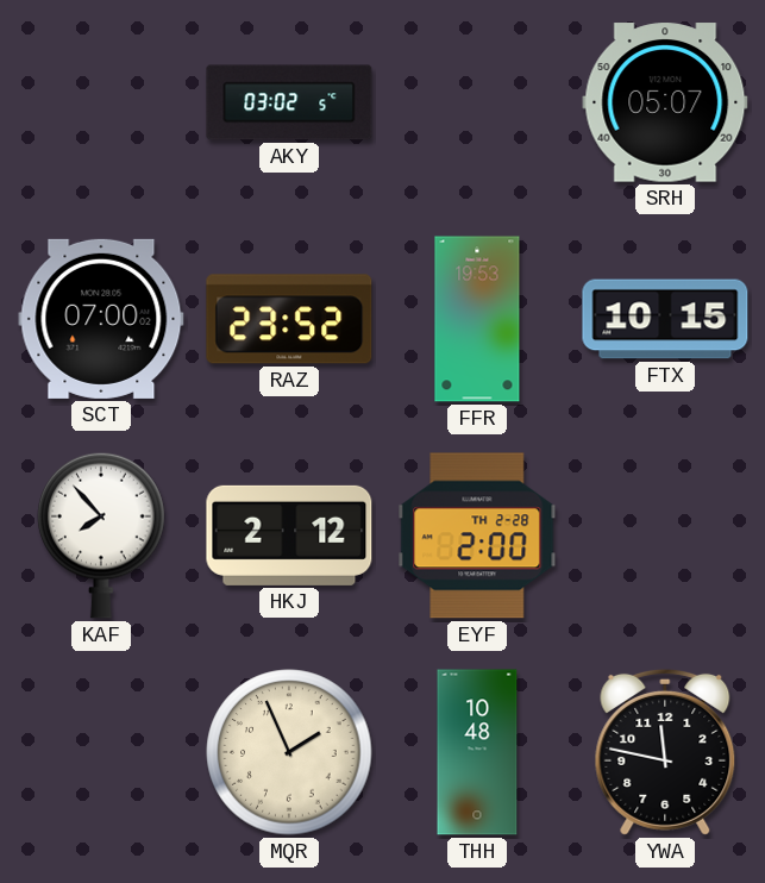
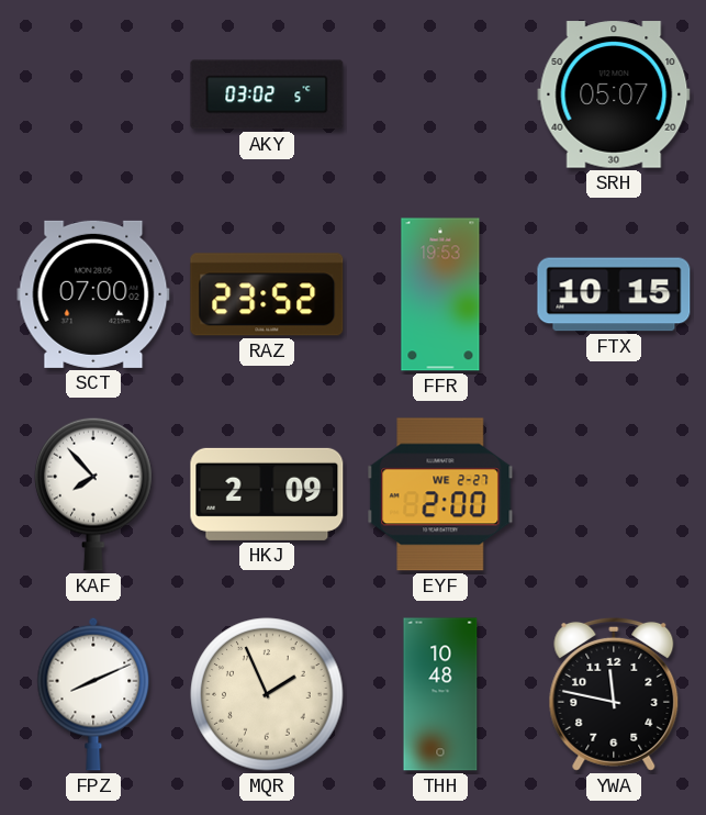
HKJ: 2:12 -> 2:09
EYF date: TH 2-28 -> WE 2-27
FPZ: none -> 8:11
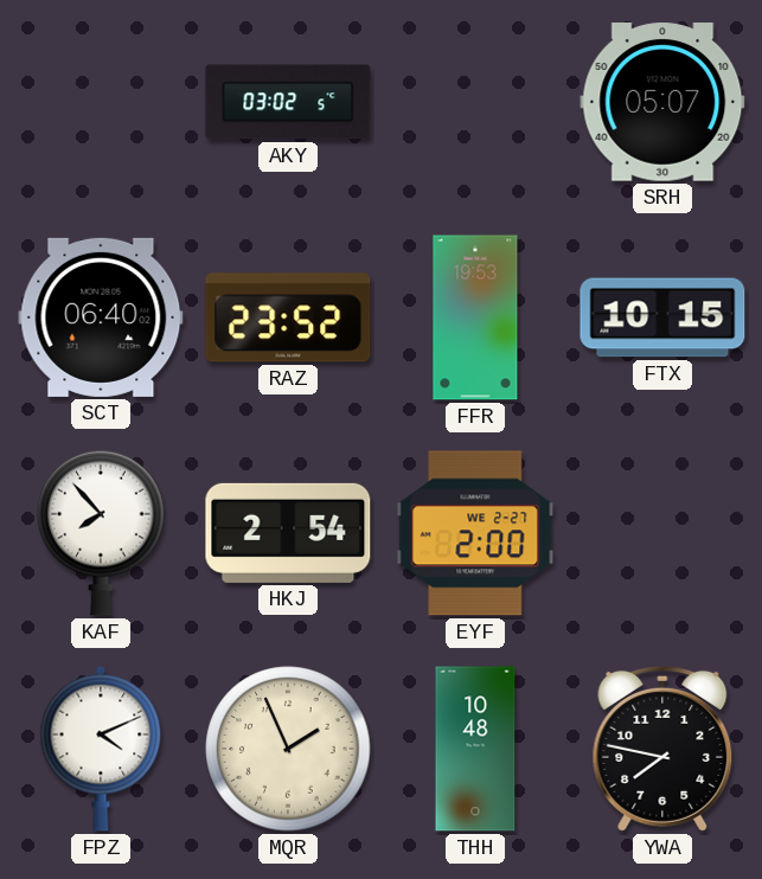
SCT: 07:00 -> 06:40
HKJ: 2:09 -> 2:54
FPZ: 8:11 -> 4:11
YWA: 11:47 -> 7:47
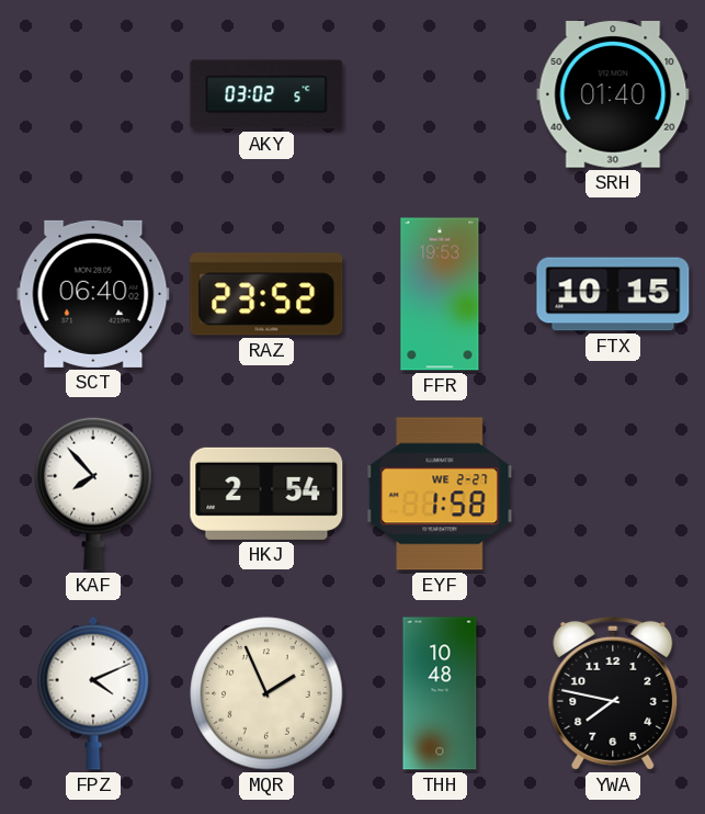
SRH: 05:07 -> 01:40
EYF: 2:00 -> 1:58
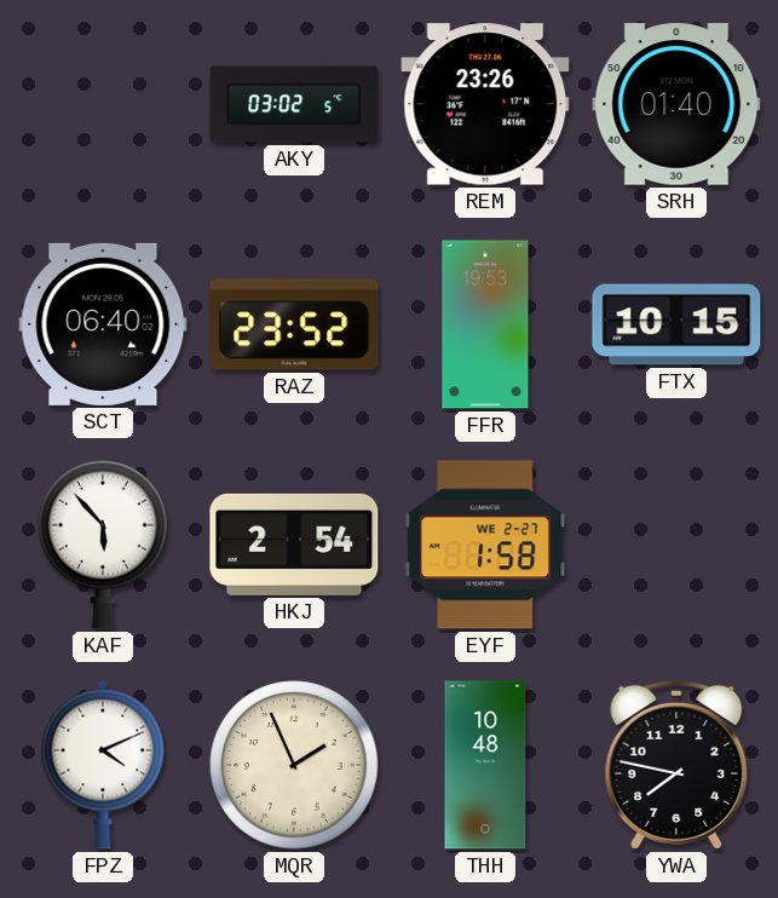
REM: none -> 23:26
KAF: 7:53 -> 5:53
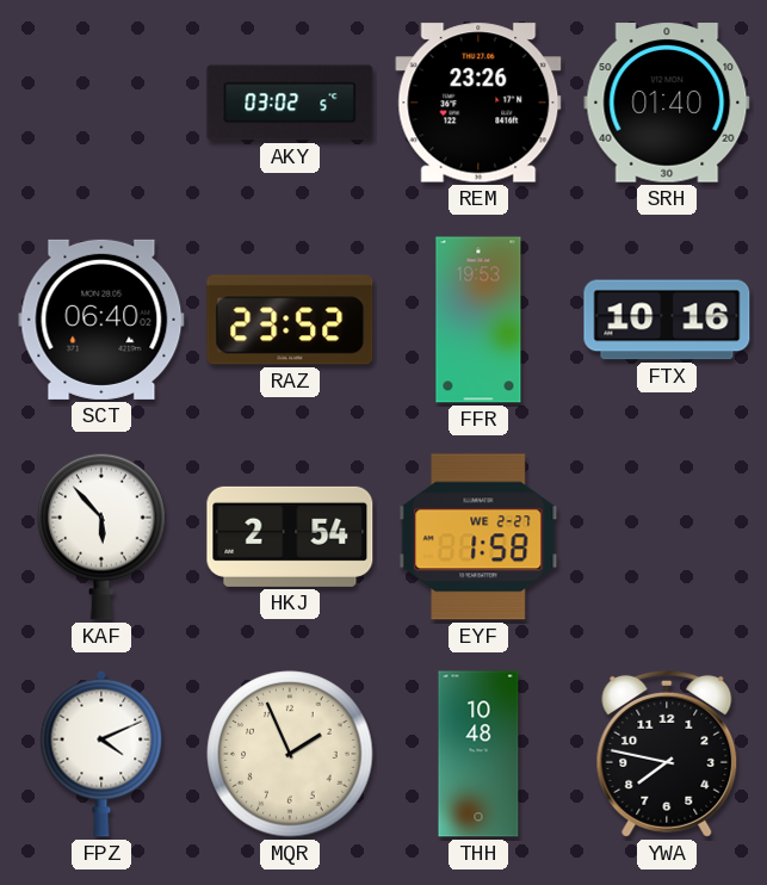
FTX: 10:15 -> 10:16
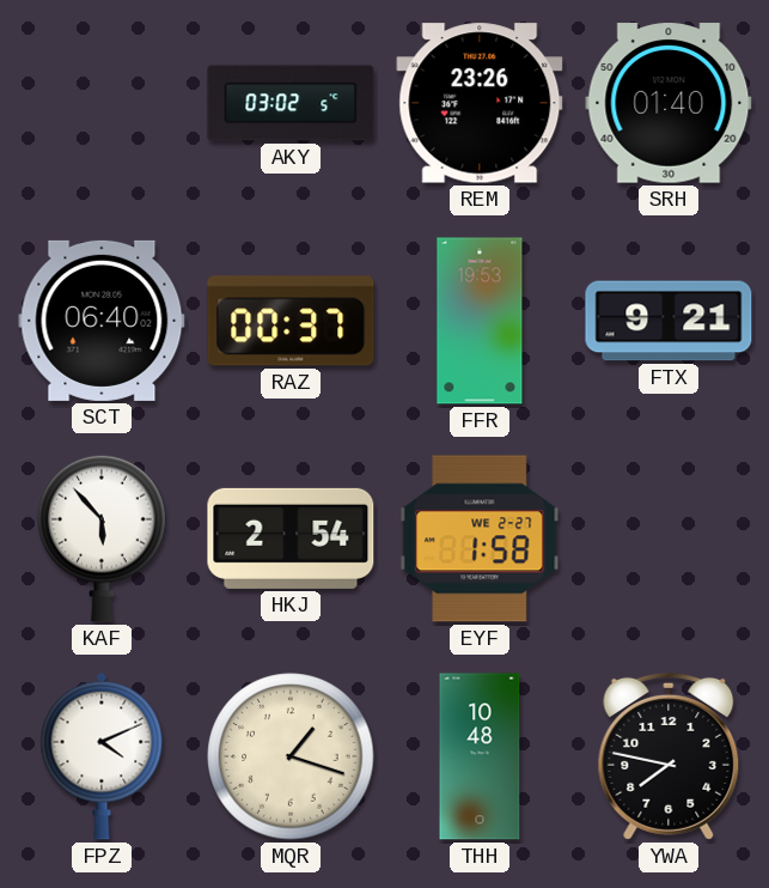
RAZ: 23:52 -> 00:37
FTX: 10:16 -> 9:21
MQR: 1:56 -> 1:18
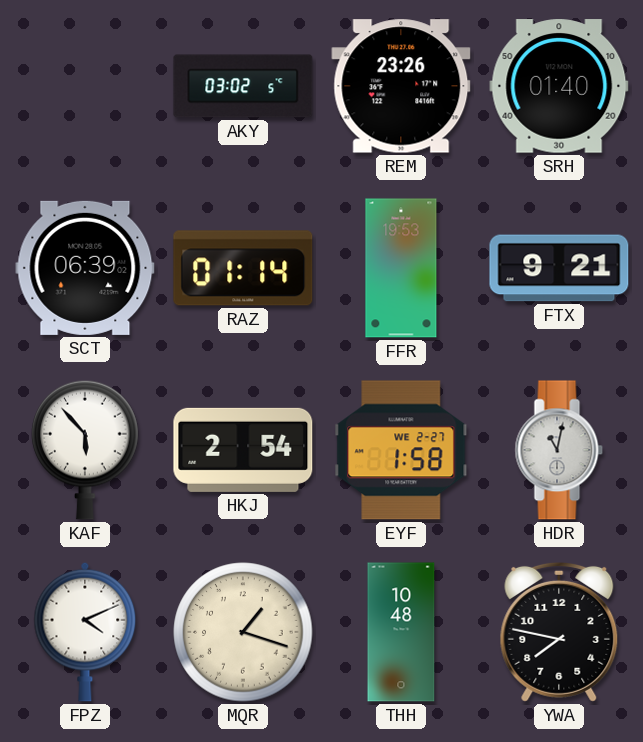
SCT: 06:40 -> 06:39
RAZ: 00:37 -> 01:14
HDR: none -> 11:02
